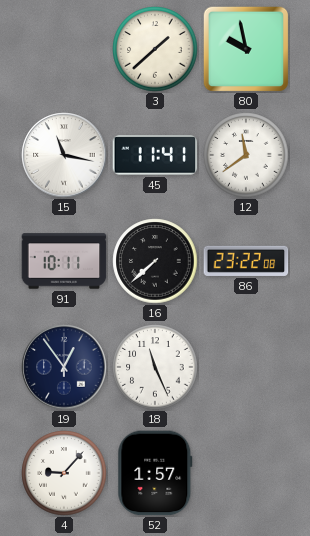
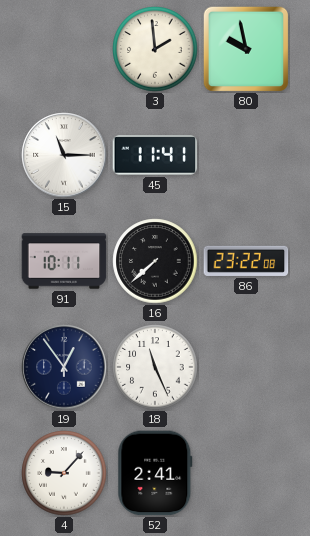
3: 1:38 -> 1:59
15: 11:17 -> 11:15
12: 11:39 -> none
52: 1:57 -> 2:41
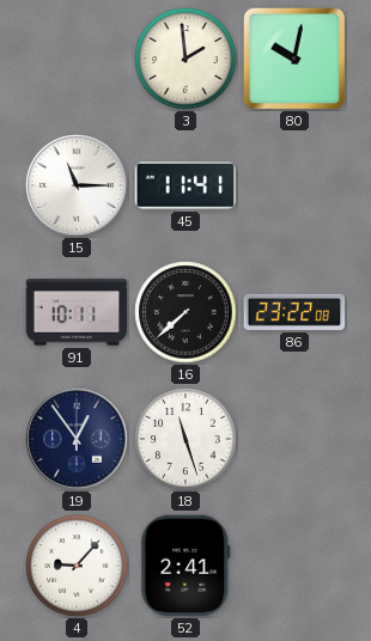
80: 9:58 -> 10:02
18: 11:26 -> 11:27
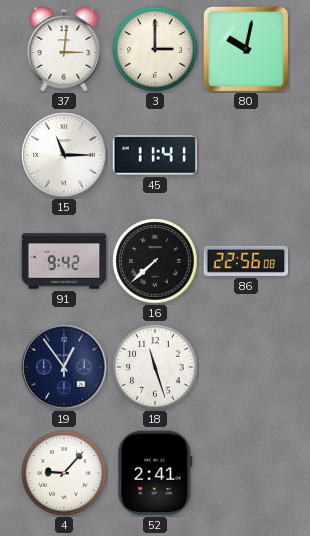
37: none -> 3:01
3: 1:59 -> 3:00
91: 10:11 -> 9:42
86: 23:22 -> 22:56
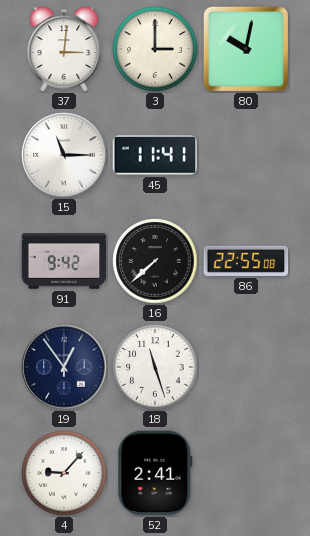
86: 22:56 -> 22:55
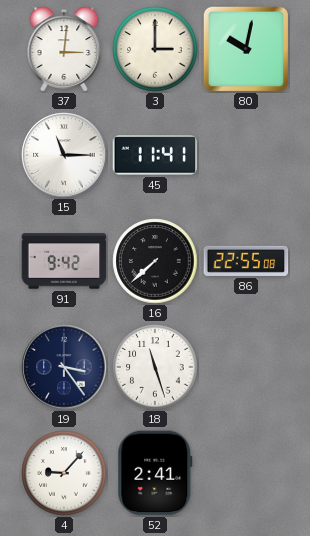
19: 12:54 -> 3:24
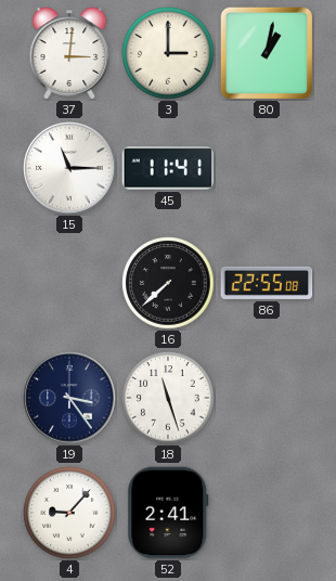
80: 10:02 -> 1:02
91: 9:42 -> none
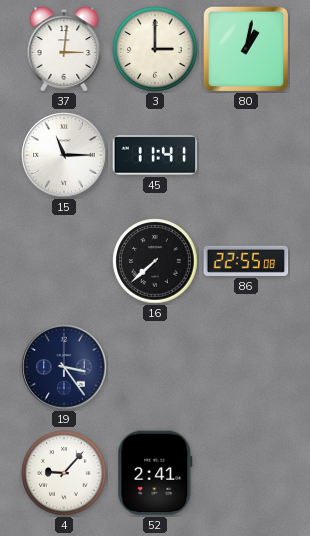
18: 11:27 -> none
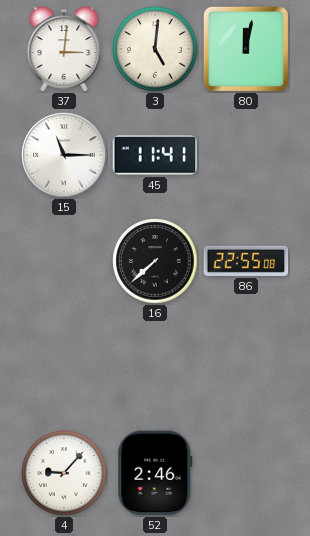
3: 3:00 -> 5:01
80: 1:02 -> 12:02
19: 3:24 -> none
52: 2:41 -> 2:46
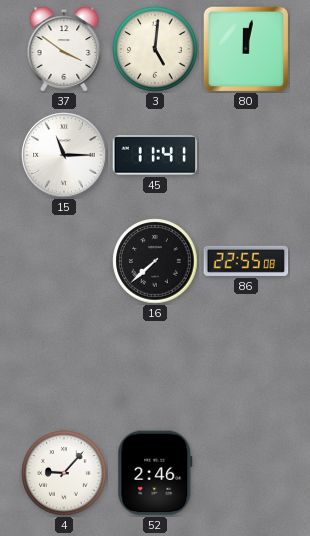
37: 3:01 -> 3:51
